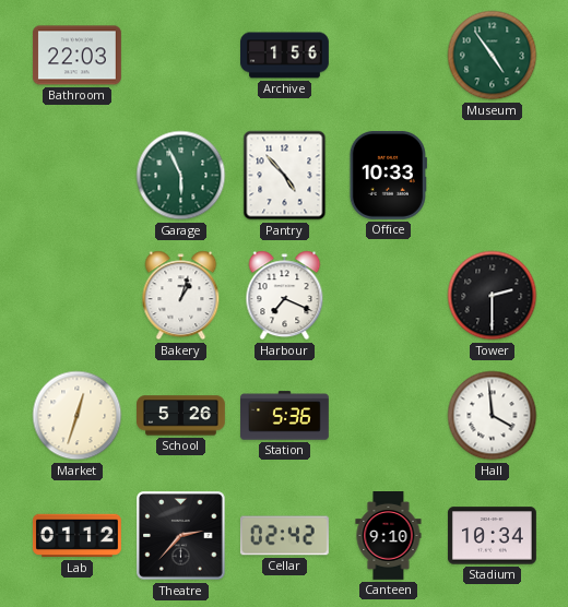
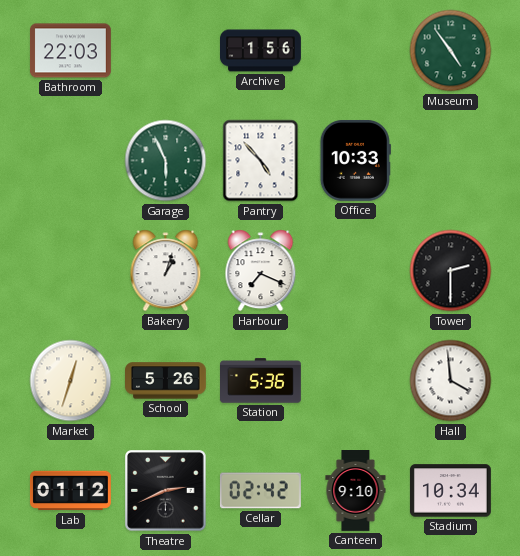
Theatre: 2:37 -> 2:41
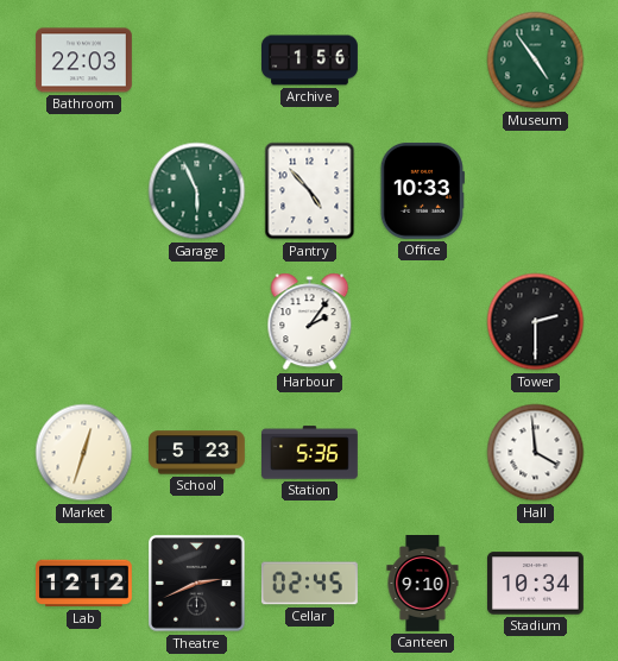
Bakery: 1:03 -> none
Harbour: 7:19 -> 2:06
School: 5:26 -> 5:23
Lab: 01:12 -> 12:12
Cellar: 02:42 -> 02:45
